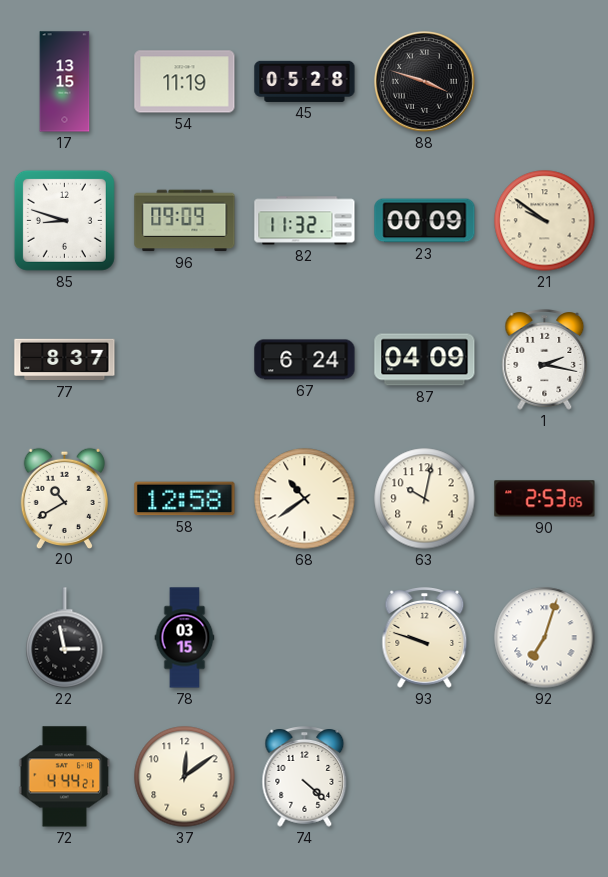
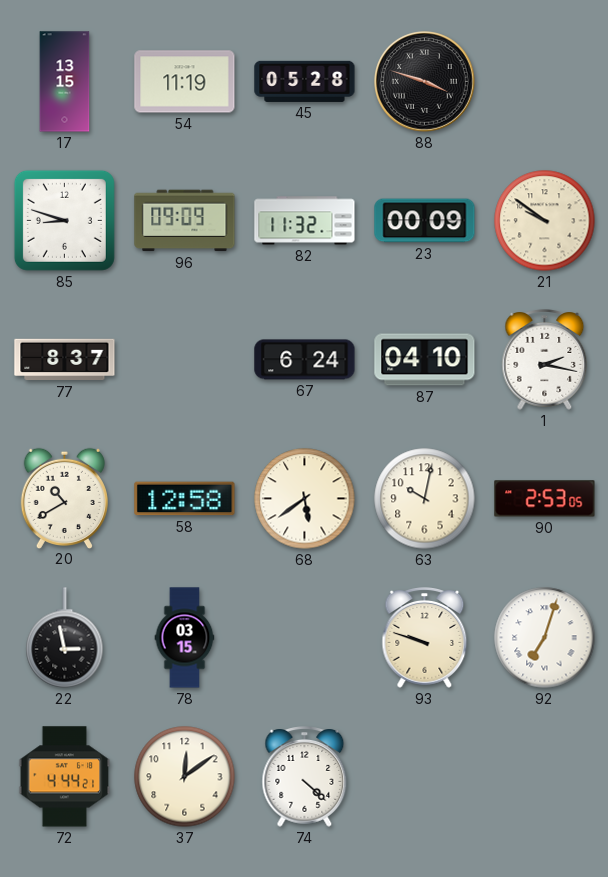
87: 04:09 -> 04:10
68: 10:39 -> 5:39
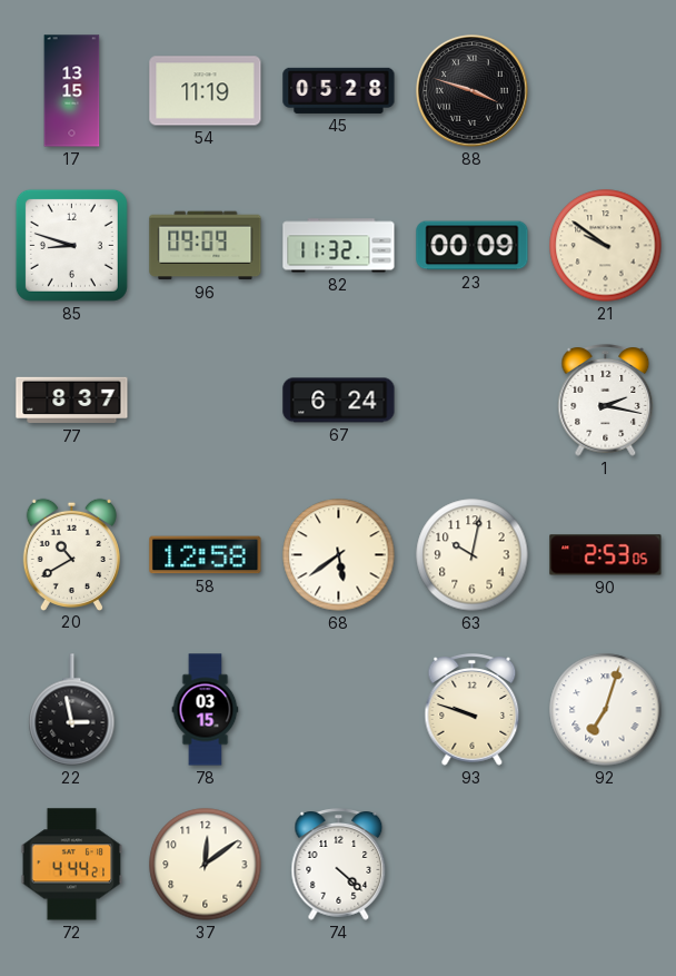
87: 04:10 -> none
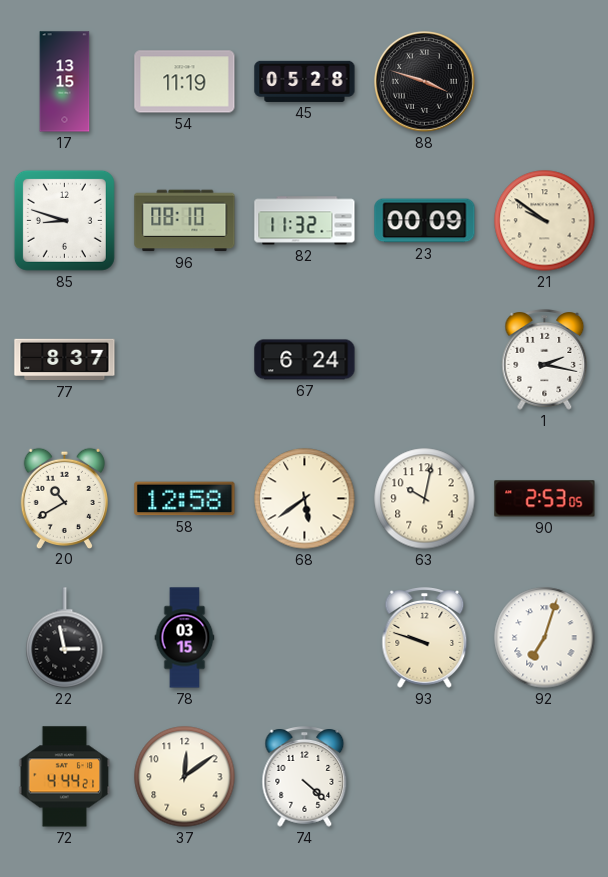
96: 09:09 -> 08:10
